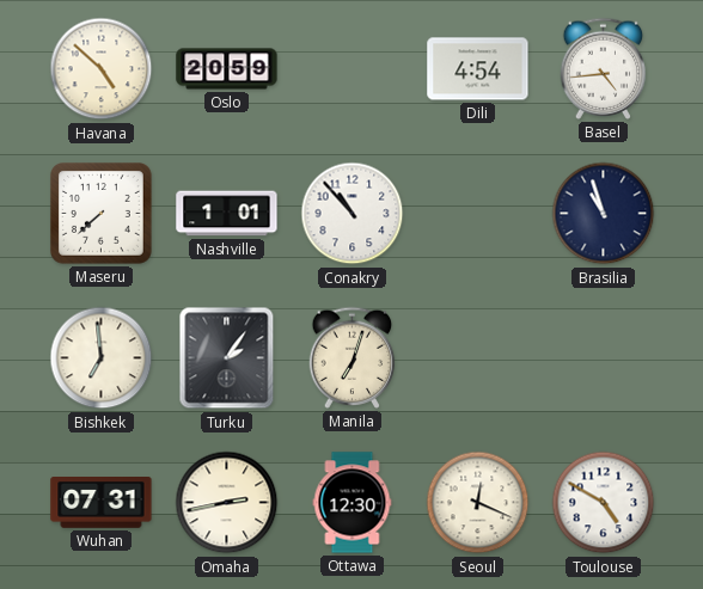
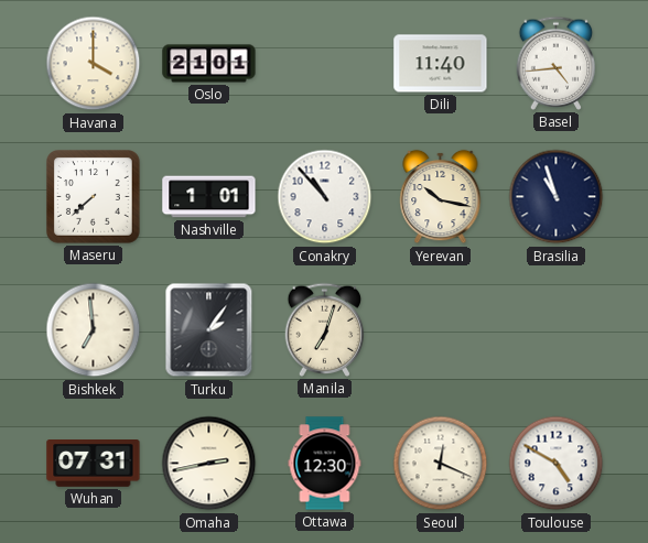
Havana: 4:52 -> 4:00
Oslo: 20:59 -> 21:01
Dili: 4:54 -> 11:40
Yerevan: none -> 10:17
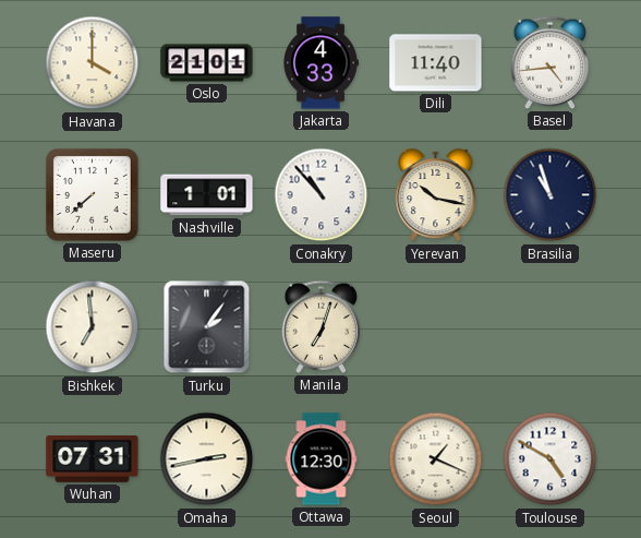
Jakarta: none -> 4:33
Seoul: 12:19 -> 1:19
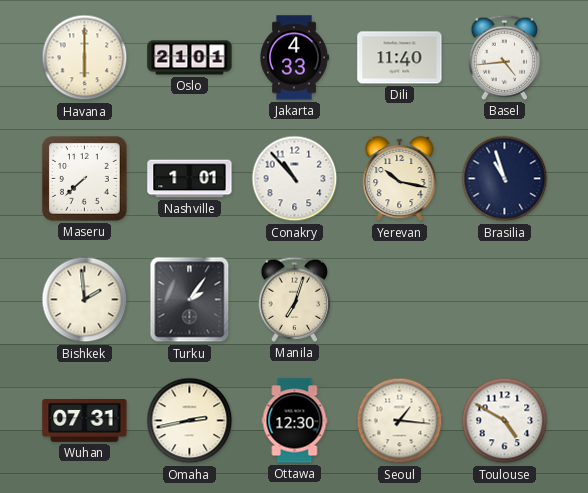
Havana: 4:00 -> 6:00
Bishkek: 6:59 -> 1:59
Seoul: 1:19 -> 1:16
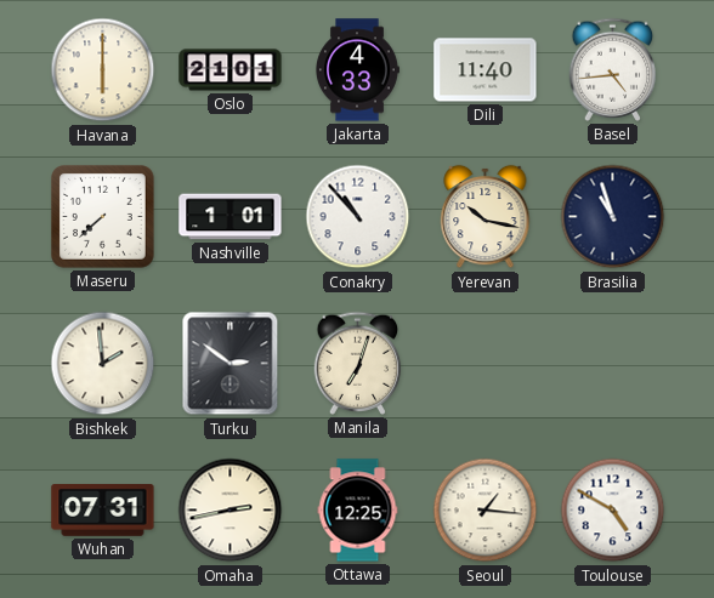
Turku: 2:06 -> 2:51
Ottawa: 12:30 -> 12:25
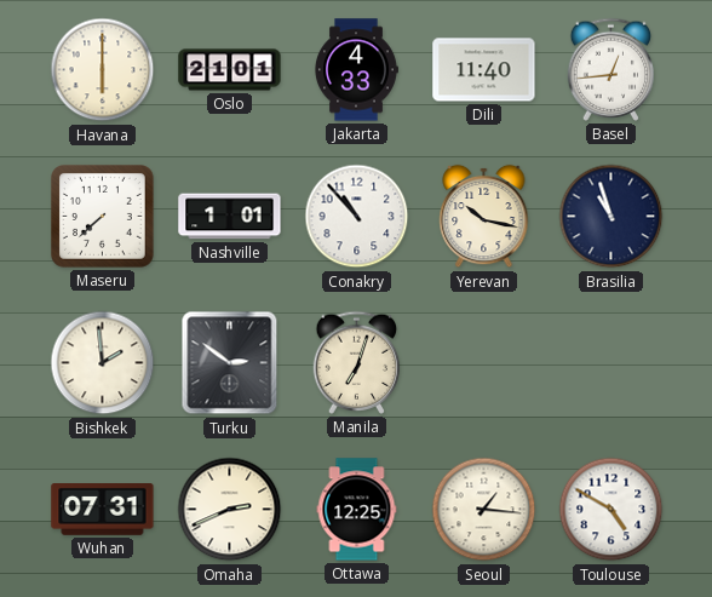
Basel: 4:44 -> 12:44
Omaha: 2:43 -> 2:41
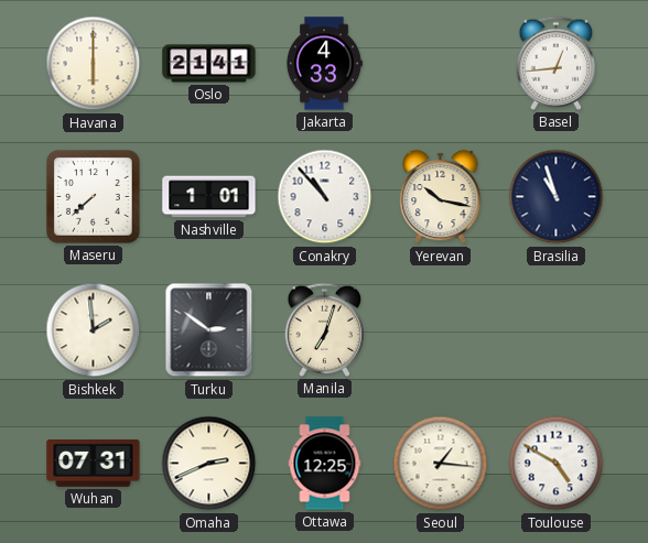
Oslo: 21:01 -> 21:41
Dili: 11:40 -> none
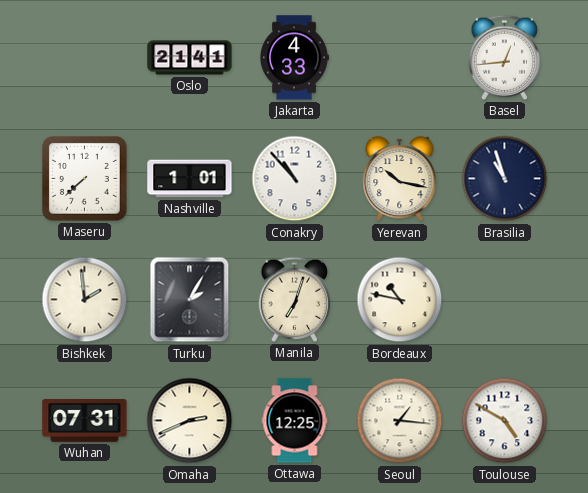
Havana: 6:00 -> none
Turku: 2:51 -> 2:05
Bordeaux: none -> 10:47
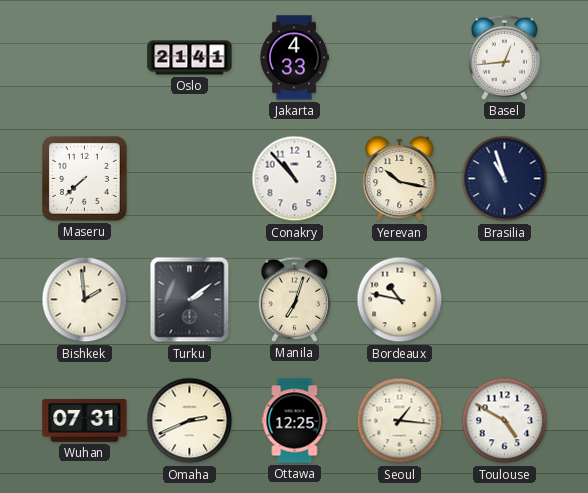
Nashville: 1:01 -> none
Turku: 2:05 -> 2:09
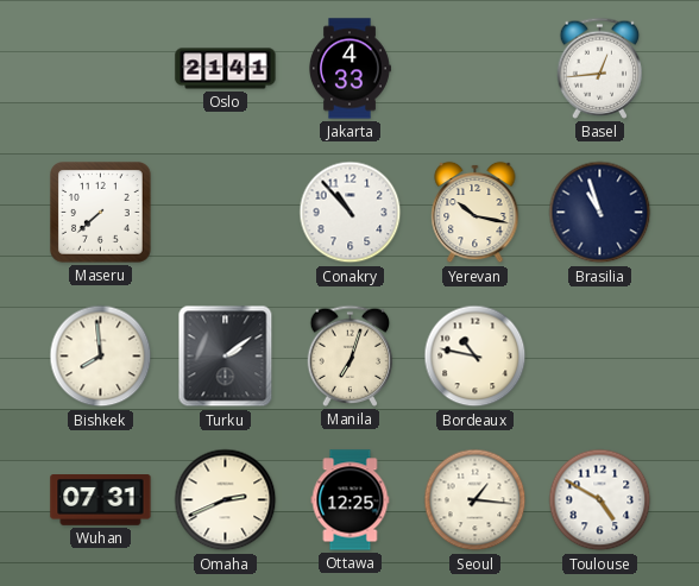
Bishkek: 1:59 -> 7:59
